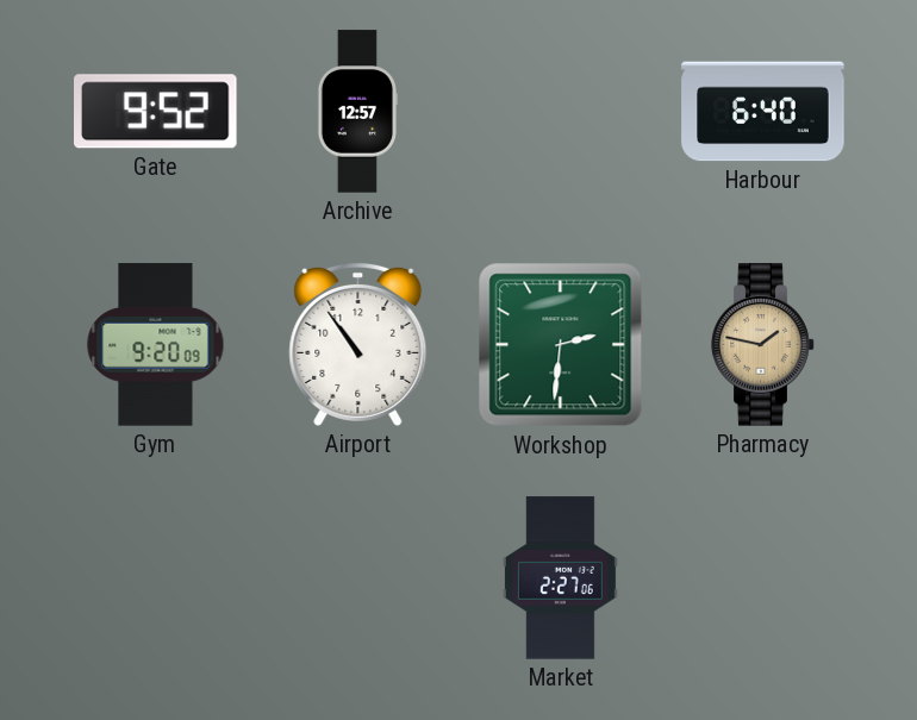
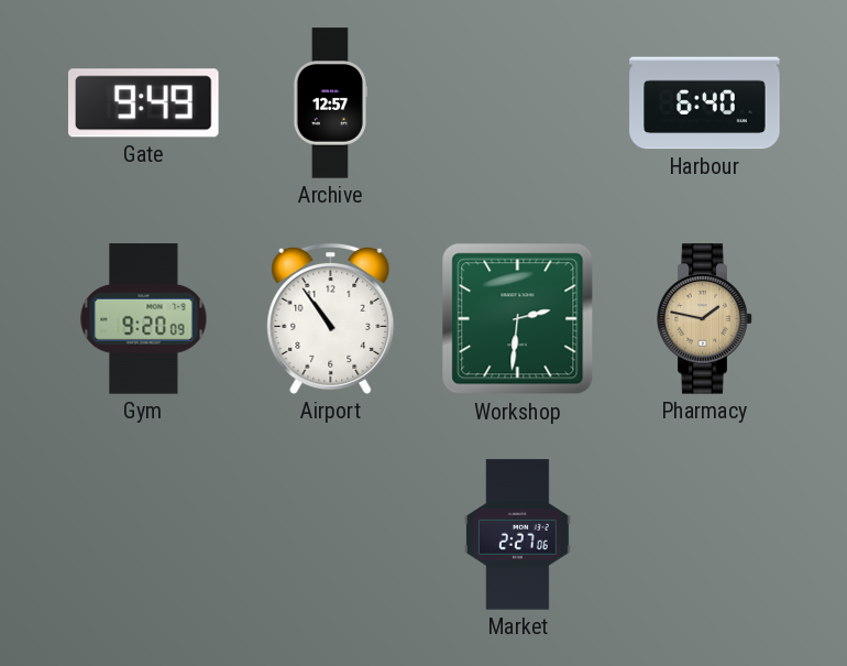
Gate: 9:52 -> 9:49
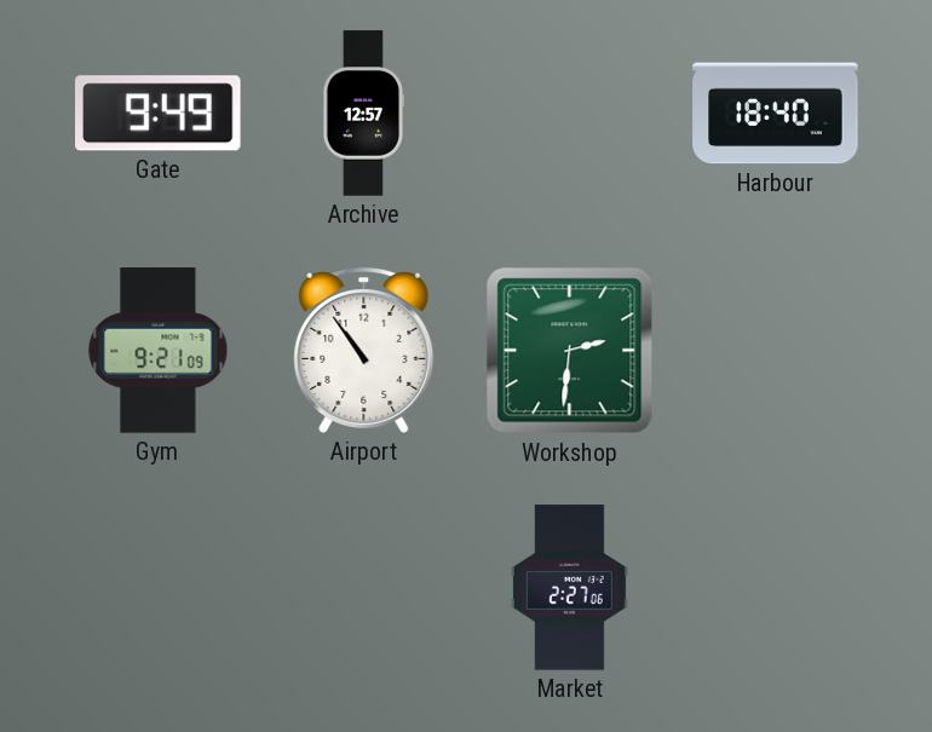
Harbour: 6:40 -> 18:40
Gym: 9:20 -> 9:21
Pharmacy: 1:47 -> none
